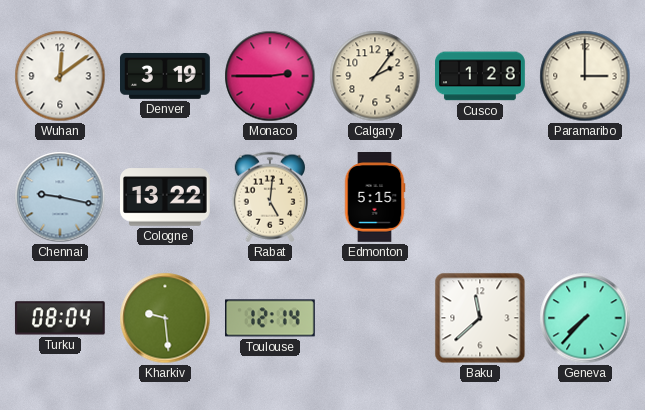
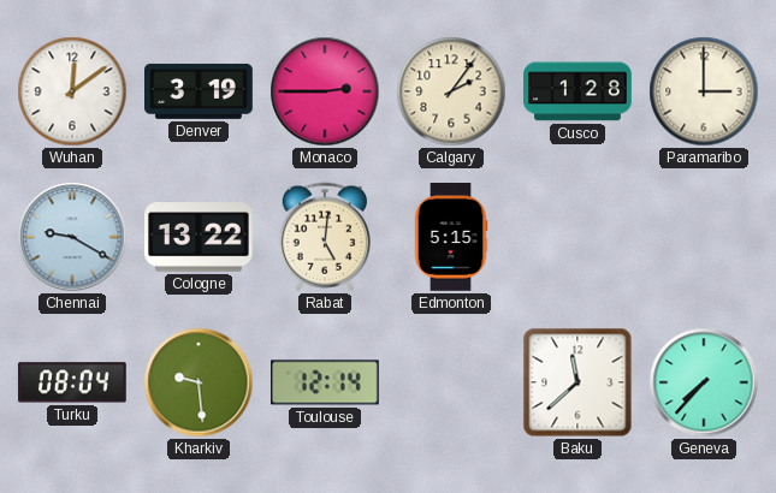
Chennai: 9:17 -> 9:20
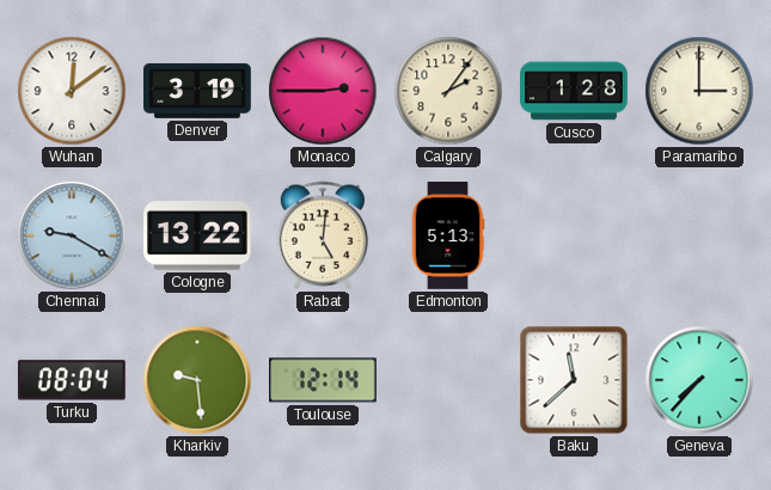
Edmonton: 5:15 -> 5:13
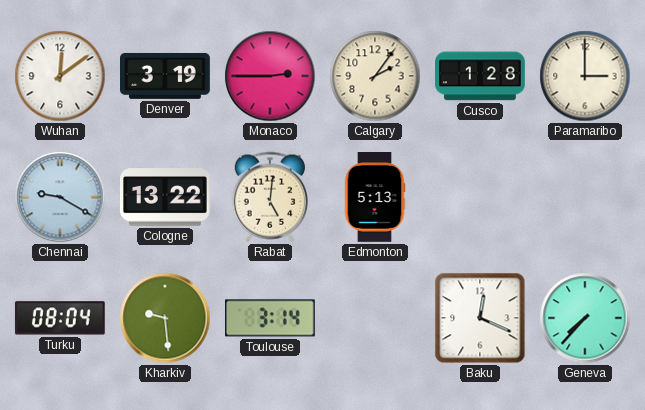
Toulouse: 12:14 -> 3:14
Baku: 11:38 -> 12:19
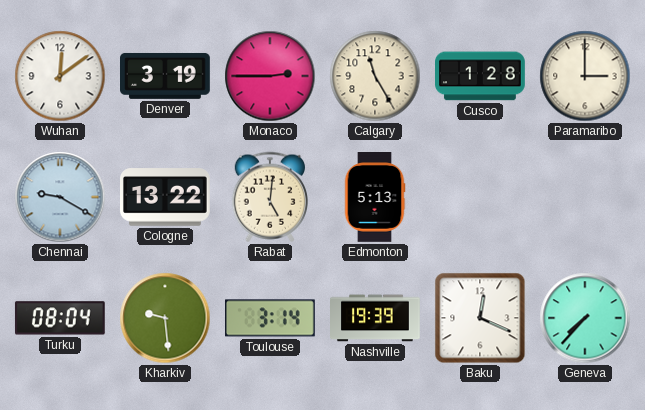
Calgary: 2:06 -> 11:25
Nashville: none -> 19:39
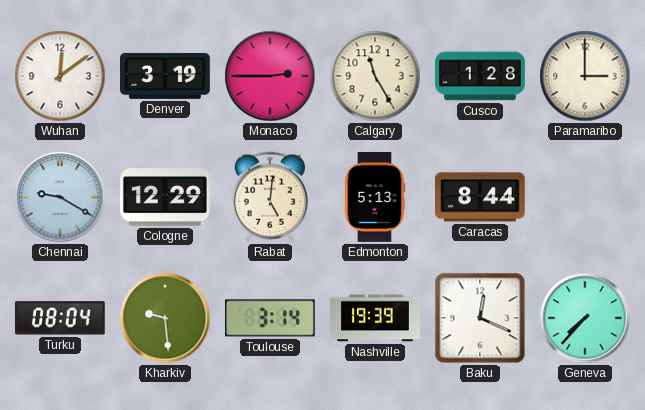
Cologne: 13:22 -> 12:29
Caracas: none -> 8:44
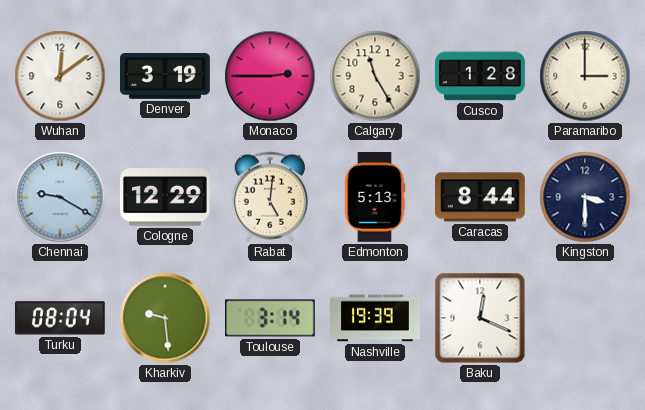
Kingston: none -> 3:30
Geneva: 7:37 -> none
